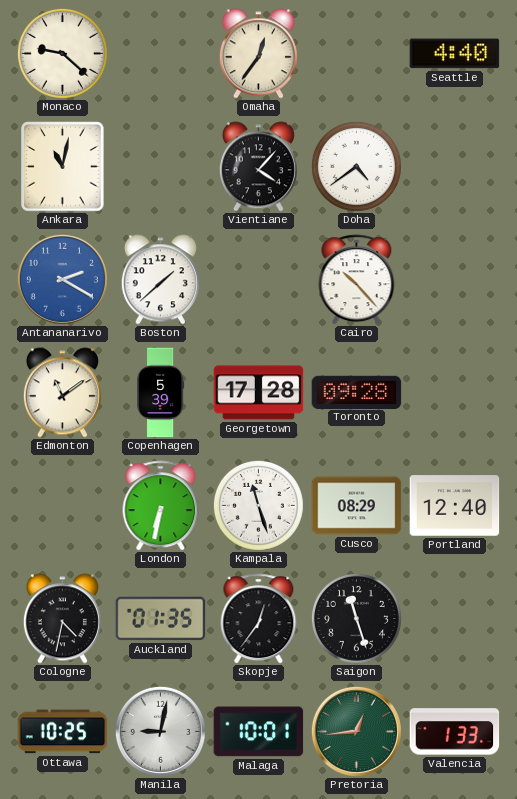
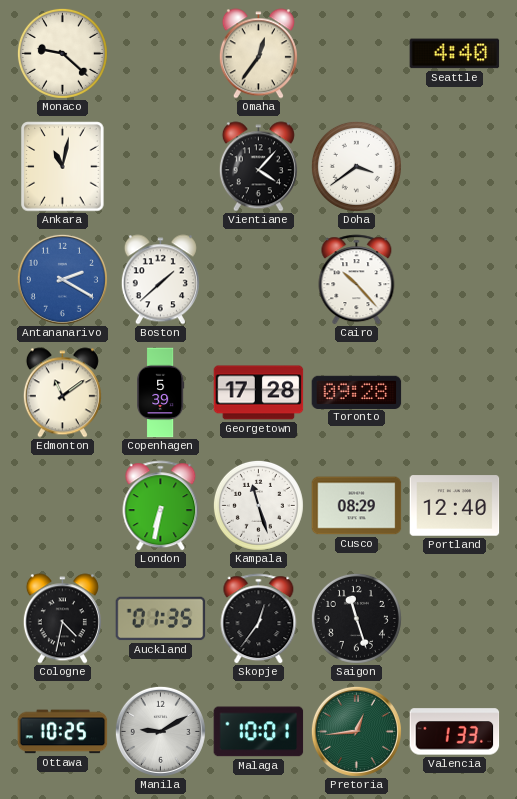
Doha: 4:39 -> 3:39
Manila: 9:02 -> 9:10
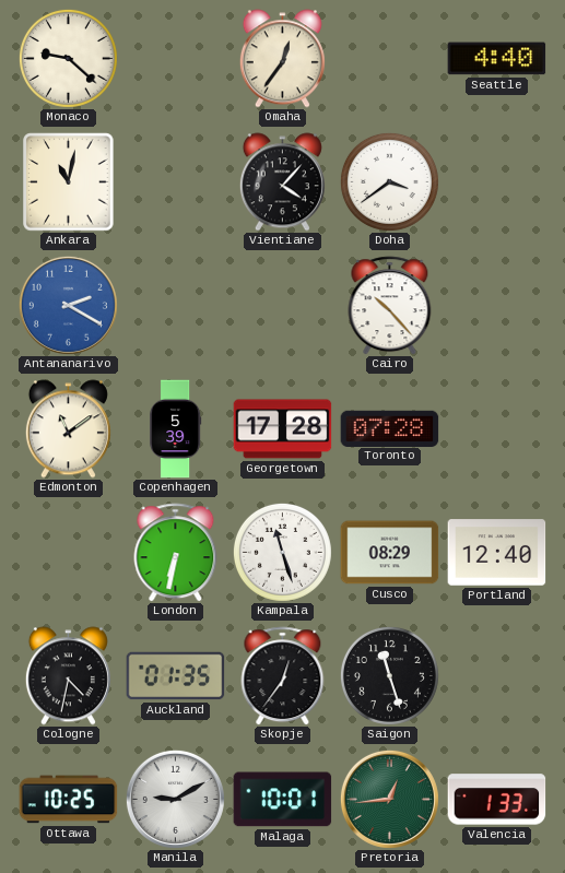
Boston: 1:38 -> none
Toronto: 09:28 -> 07:28
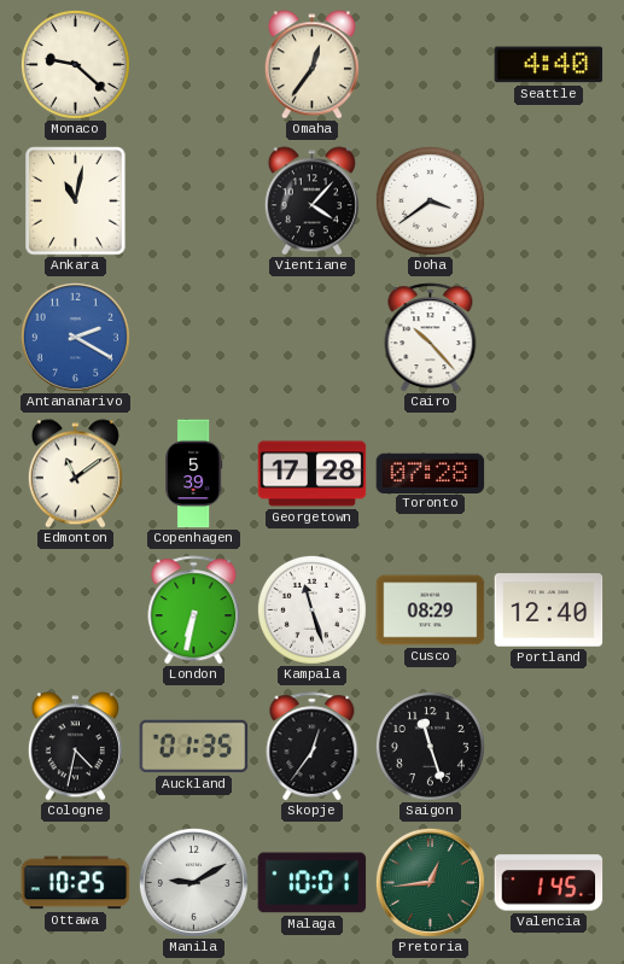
Valencia: 1:33 -> 1:45
